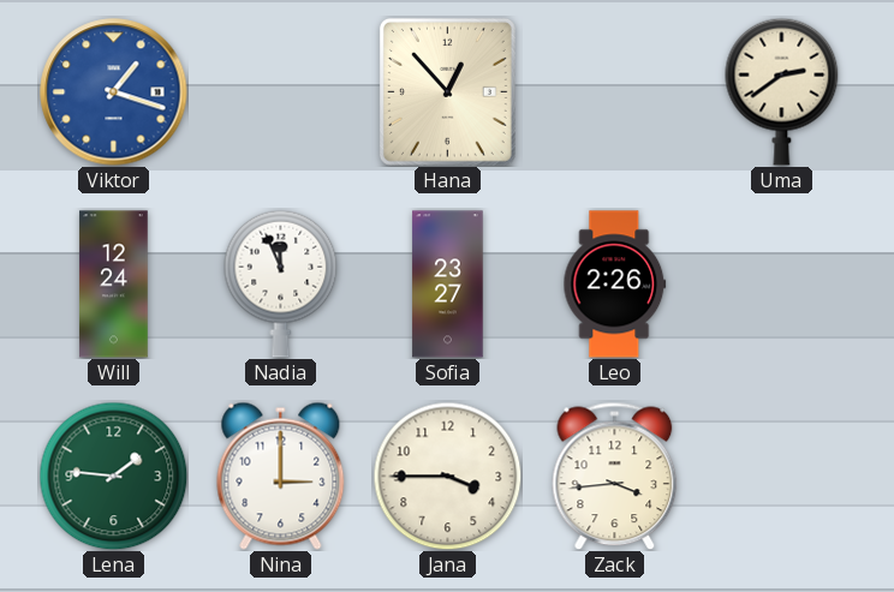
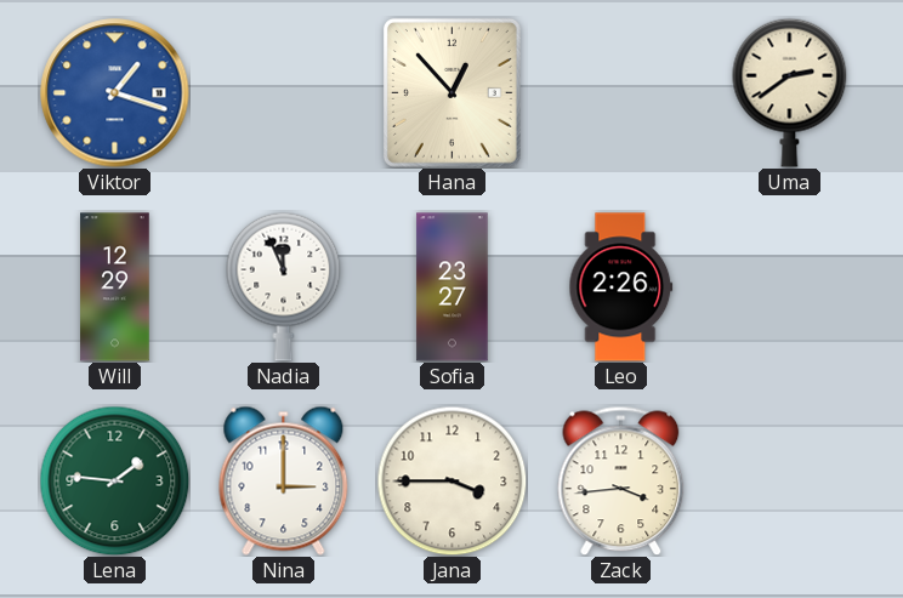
Will: 12:24 -> 12:29
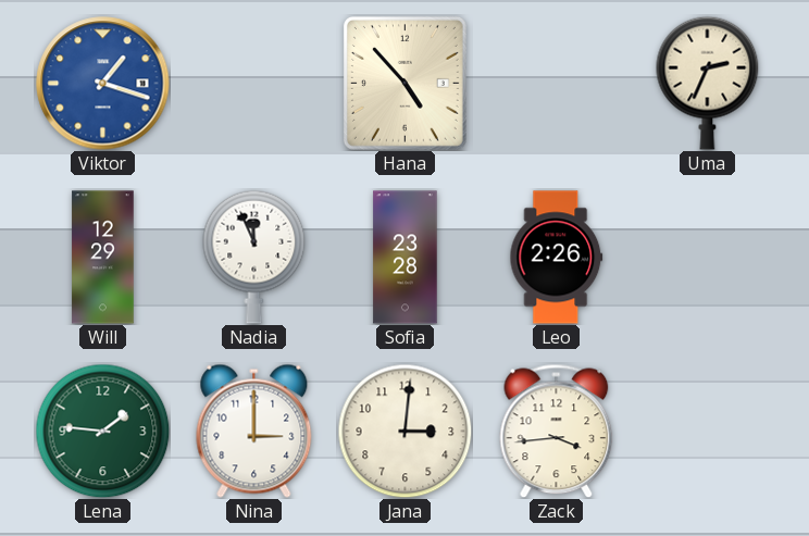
Hana: 12:53 -> 4:53
Uma: 2:39 -> 2:34
Sofia: 23:27 -> 23:28
Jana: 3:45 -> 3:01
